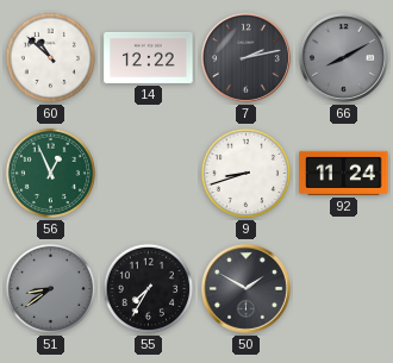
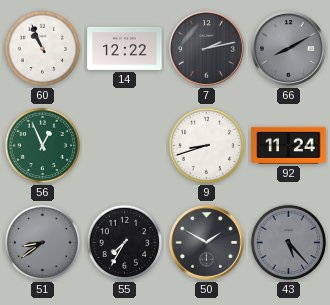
60: 10:52 -> 10:56
43: none -> 5:23
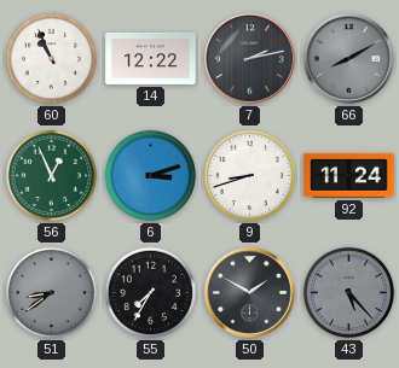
6: none -> 3:12
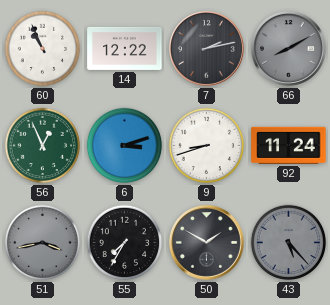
51: 8:39 -> 3:43
